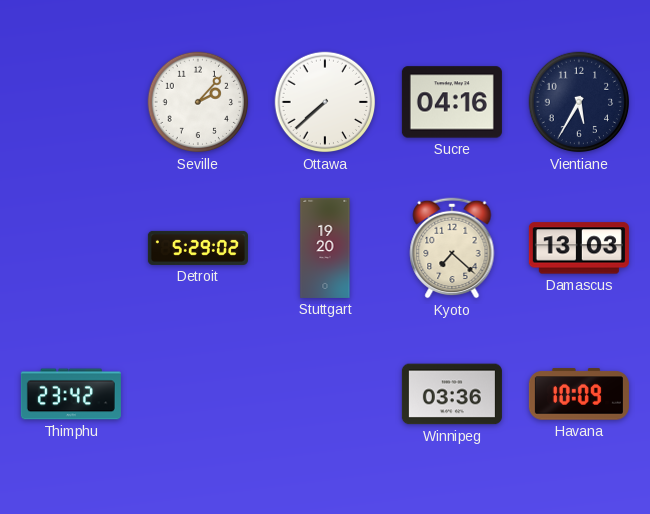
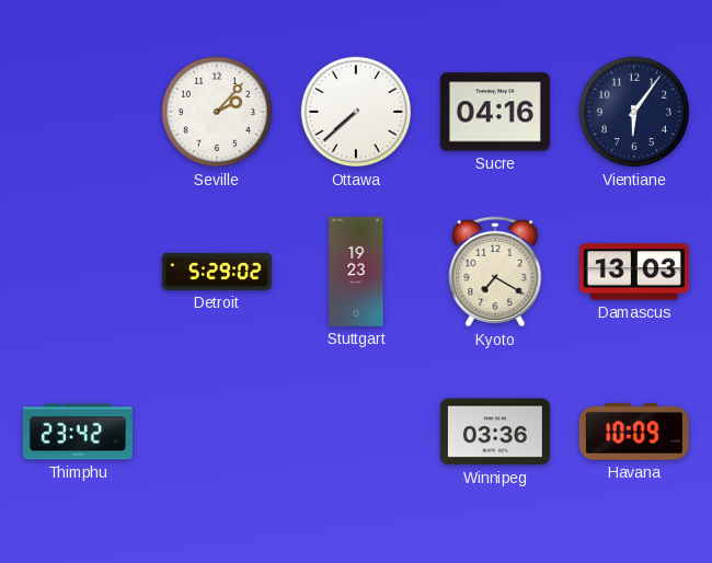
Vientiane: 5:35 -> 6:06
Stuttgart: 19:20 -> 19:23
Kyoto: 7:22 -> 7:20
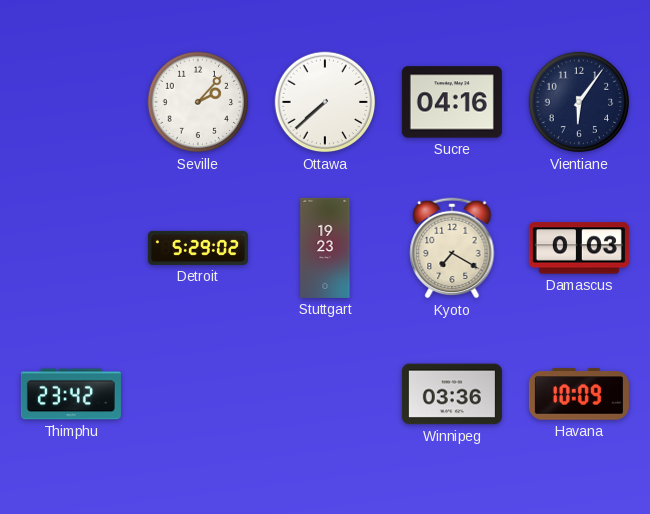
Damascus: 13:03 -> 0:03
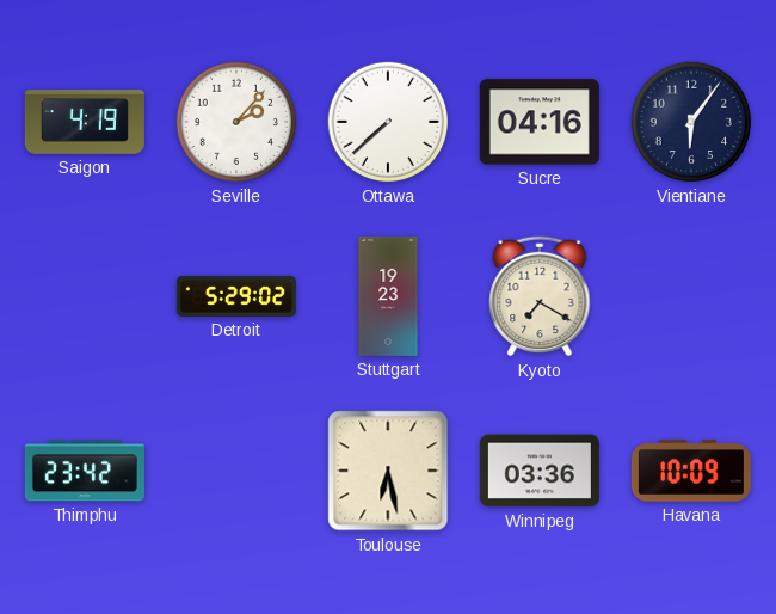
Saigon: none -> 4:19
Damascus: 0:03 -> none
Toulouse: none -> 6:28
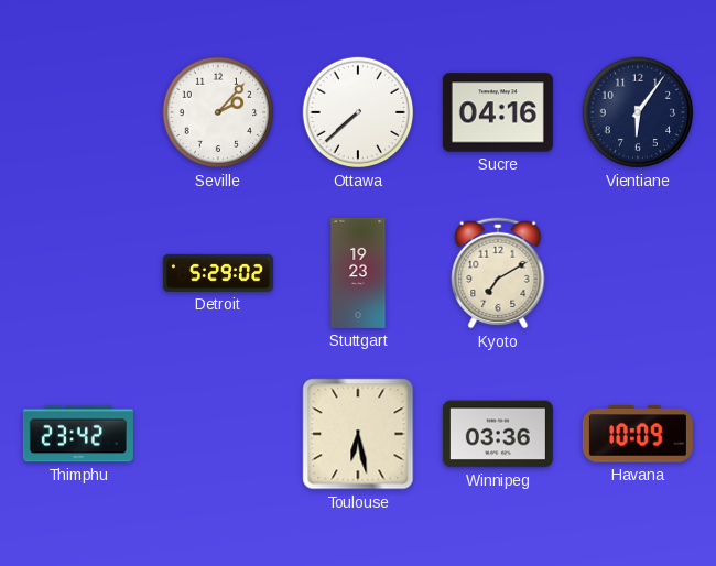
Saigon: 4:19 -> none
Kyoto: 7:20 -> 7:10
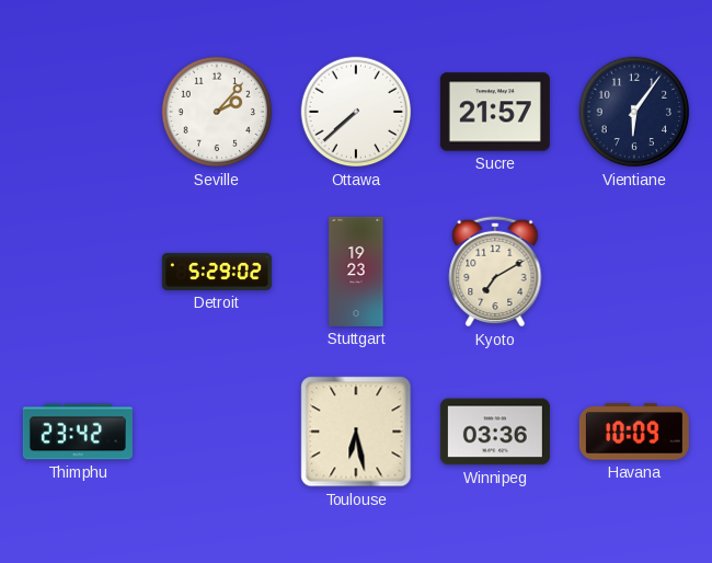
Sucre: 04:16 -> 21:57
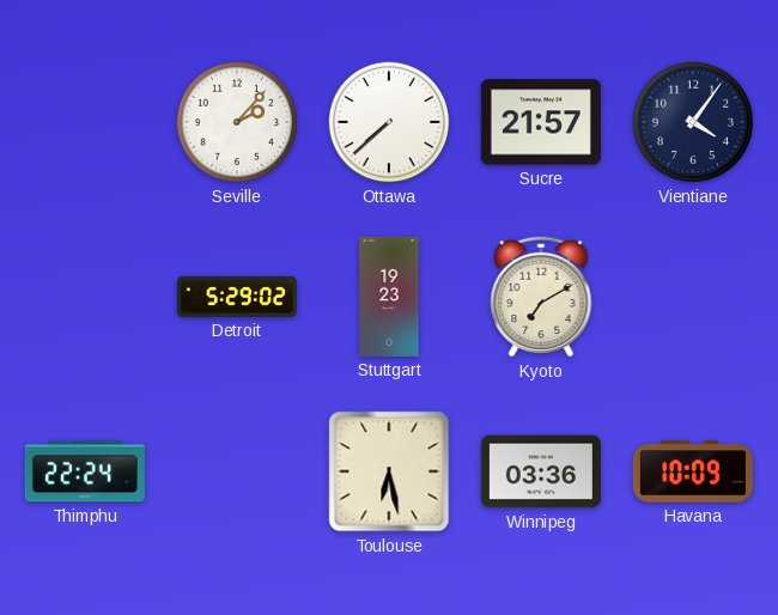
Vientiane: 6:06 -> 4:06
Thimphu: 23:42 -> 22:24
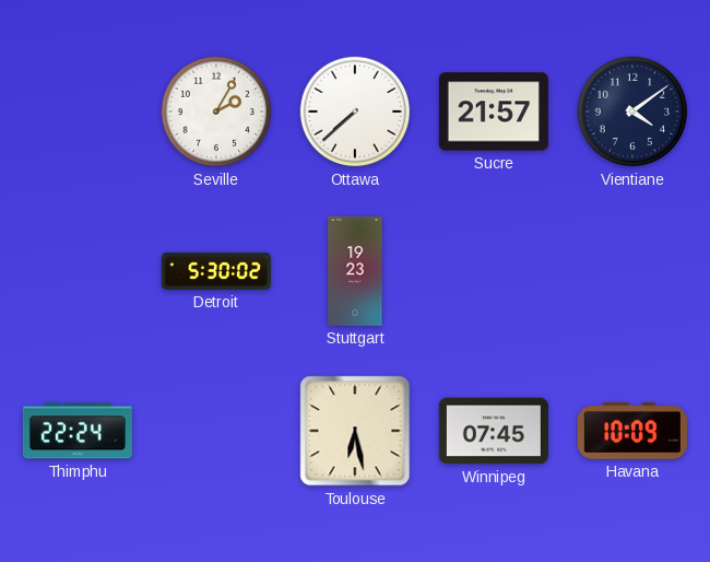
Seville: 2:07 -> 2:05
Vientiane: 4:06 -> 4:09
Detroit: 5:29 -> 5:30
Kyoto: 7:10 -> none
Winnipeg: 03:36 -> 07:45
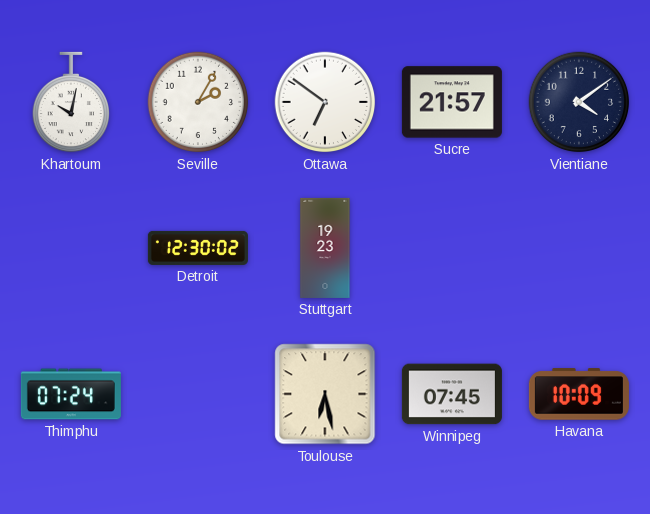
Khartoum: none -> 10:02
Ottawa: 7:38 -> 6:51
Detroit: 5:30 -> 12:30
Thimphu: 22:24 -> 07:24
